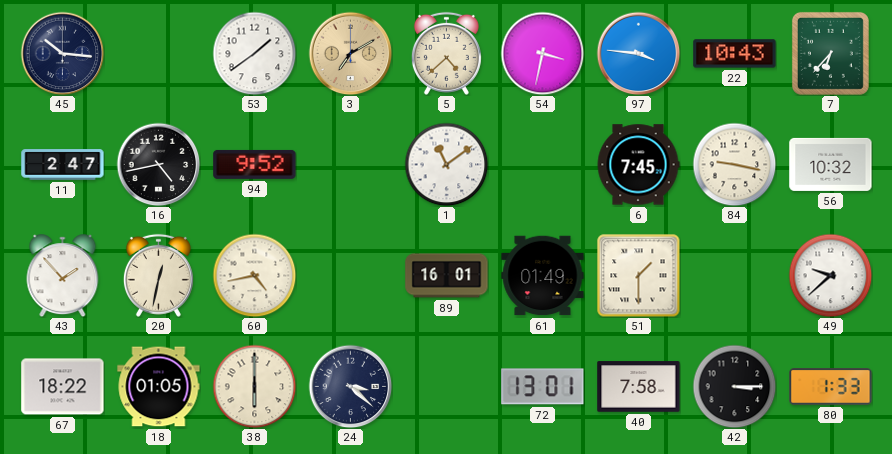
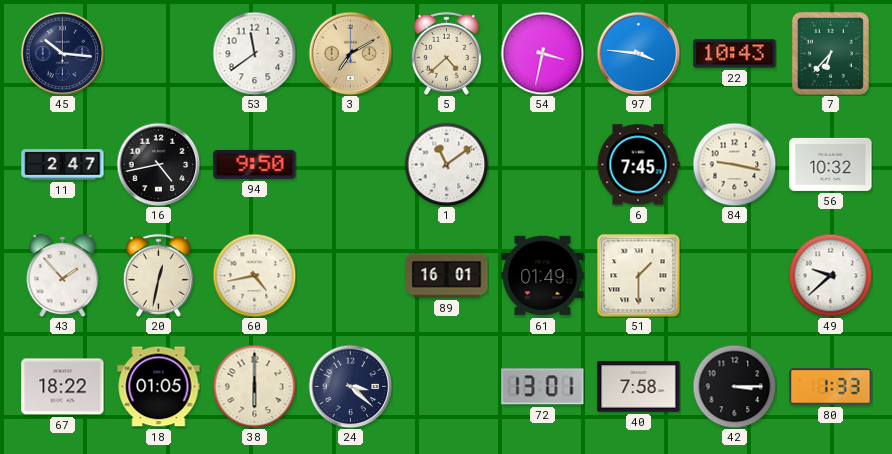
53: 1:39 -> 11:39
94: 9:52 -> 9:50
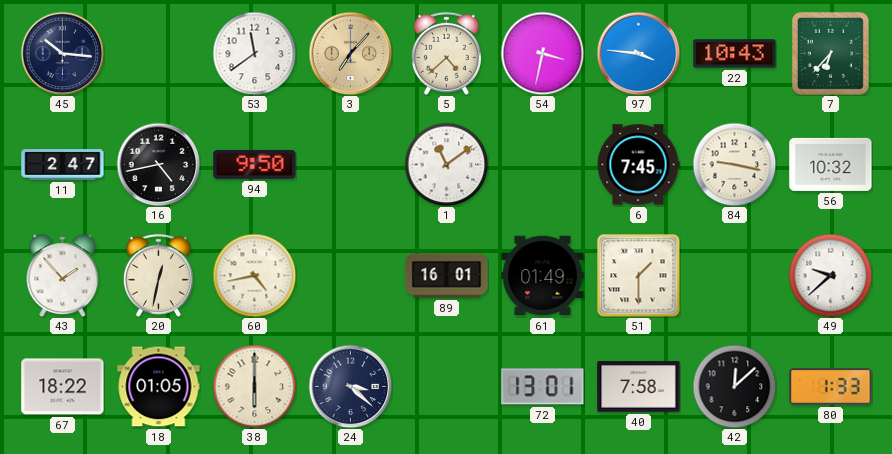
3: 7:10 -> 7:07
42: 3:15 -> 12:08
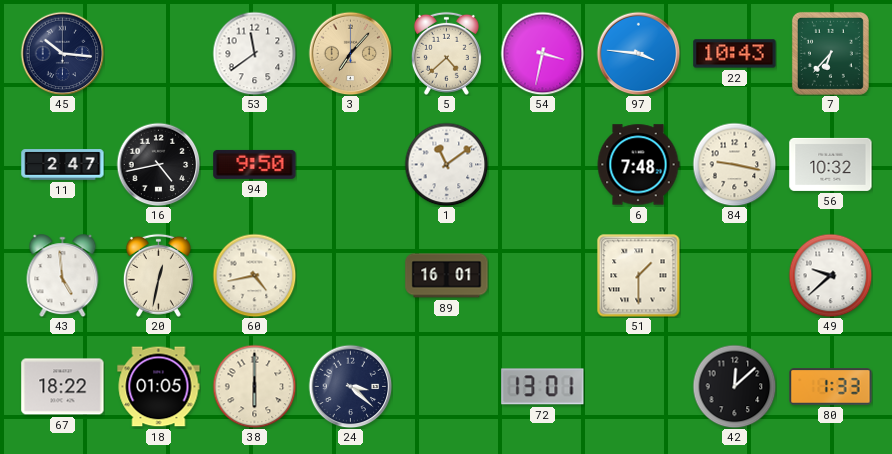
6: 7:45 -> 7:48
43: 1:53 -> 4:59
61: 01:49 -> none
40: 7:58 -> none
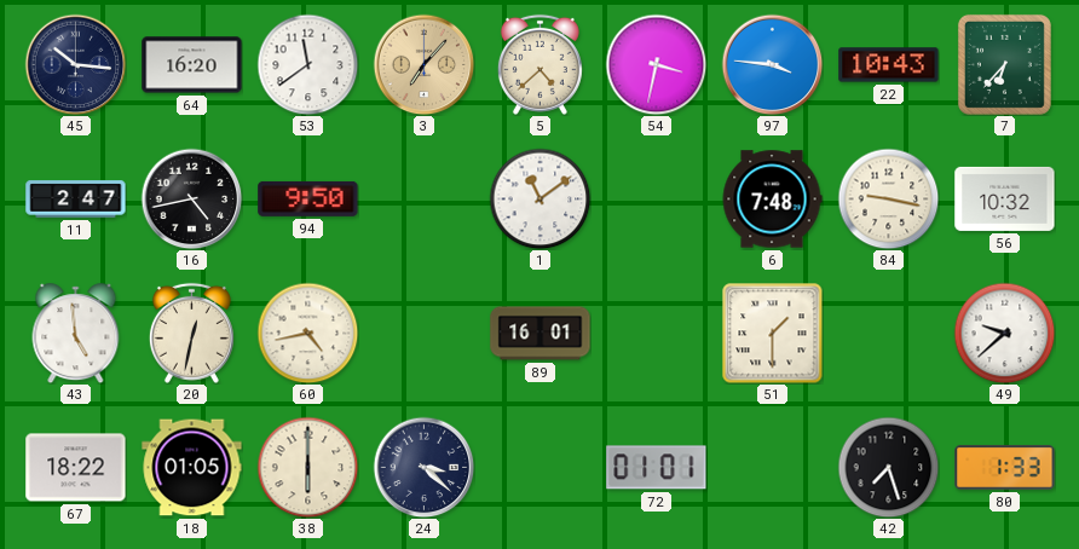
64: none -> 16:20
72: 13:01 -> 01:01
42: 12:08 -> 7:27
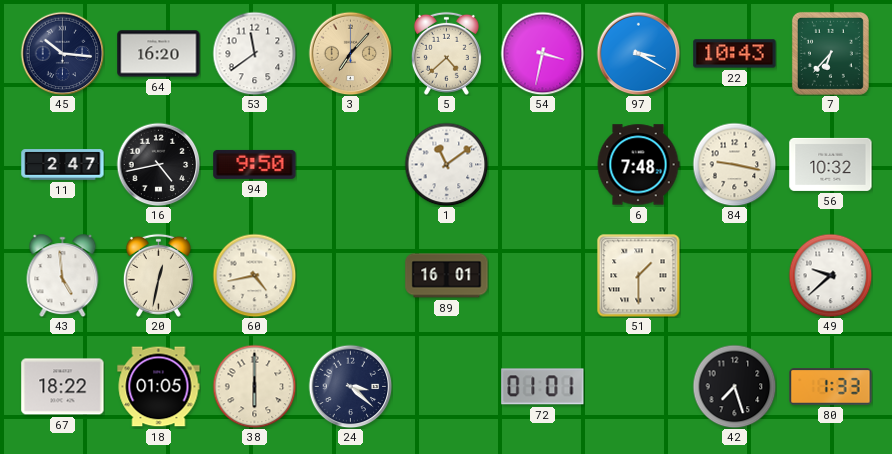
97: 3:46 -> 3:20
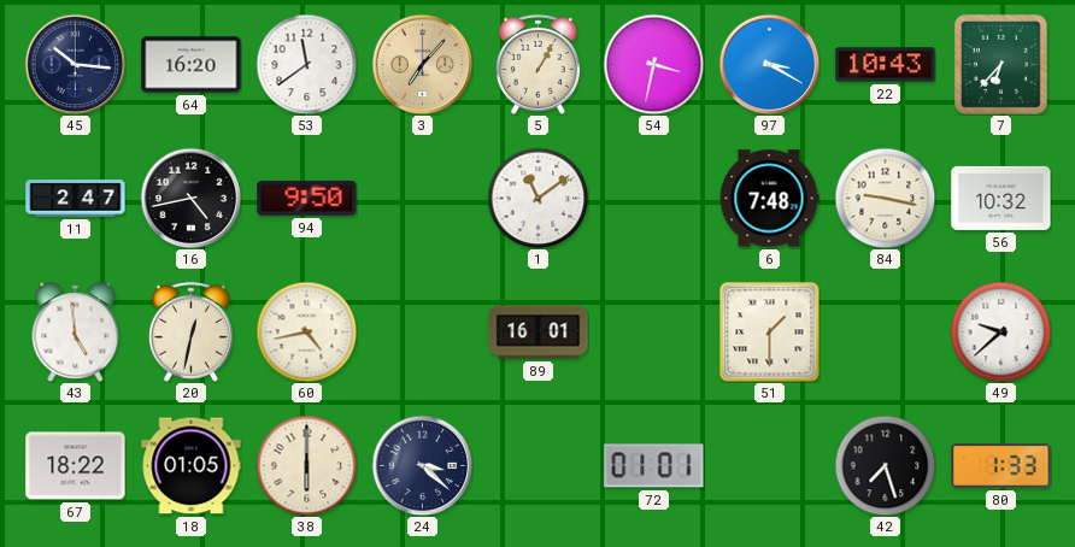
5: 4:38 -> 1:05
